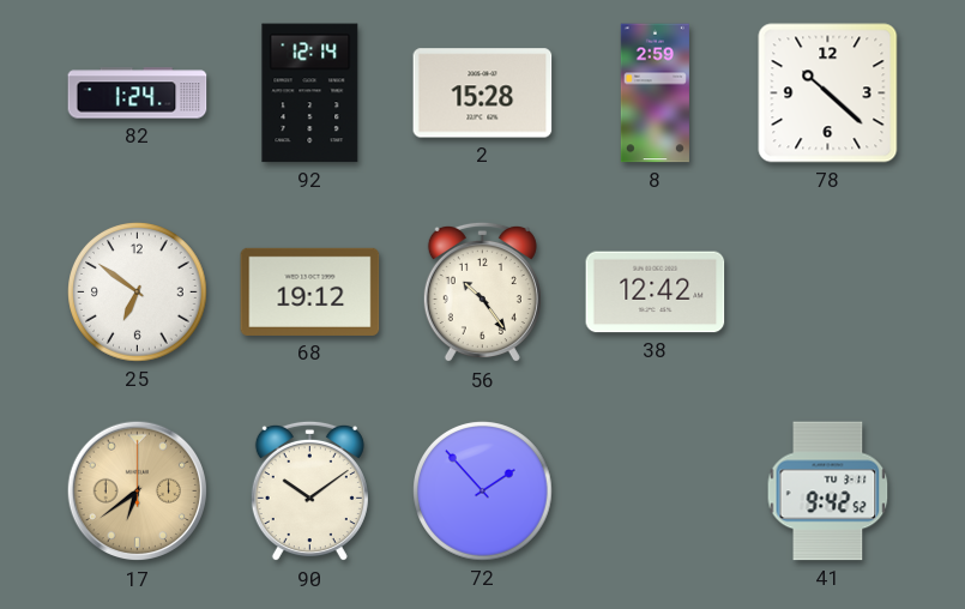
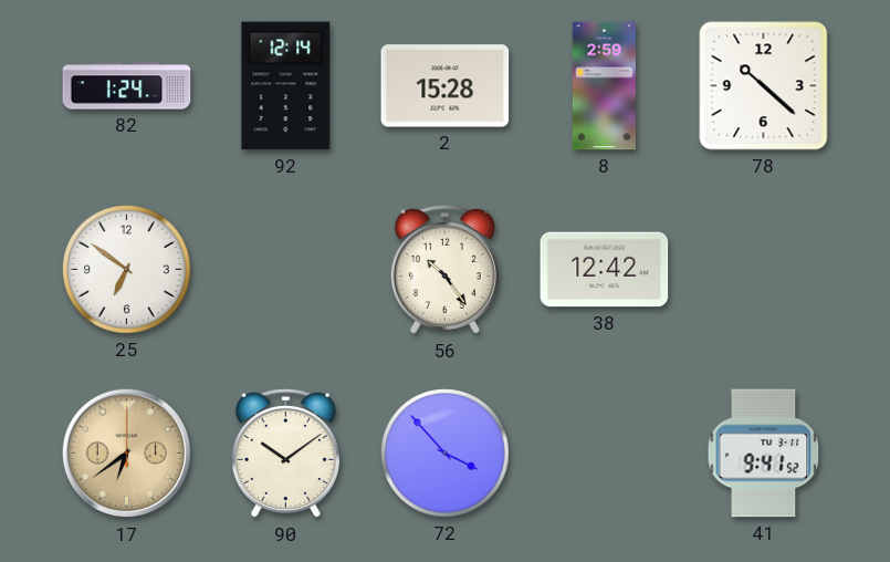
68: 19:12 -> none
72: 1:53 -> 3:53
41: 9:42 -> 9:41
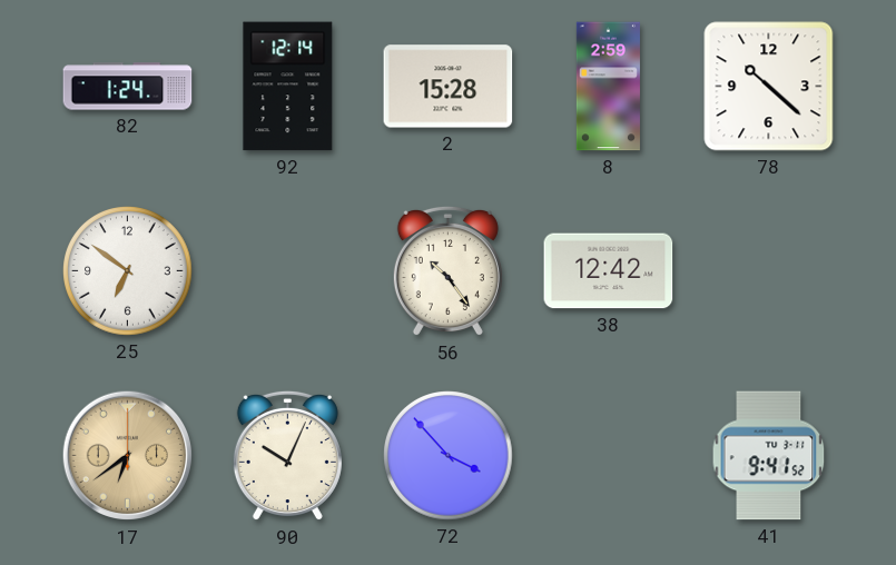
90: 10:09 -> 10:04
